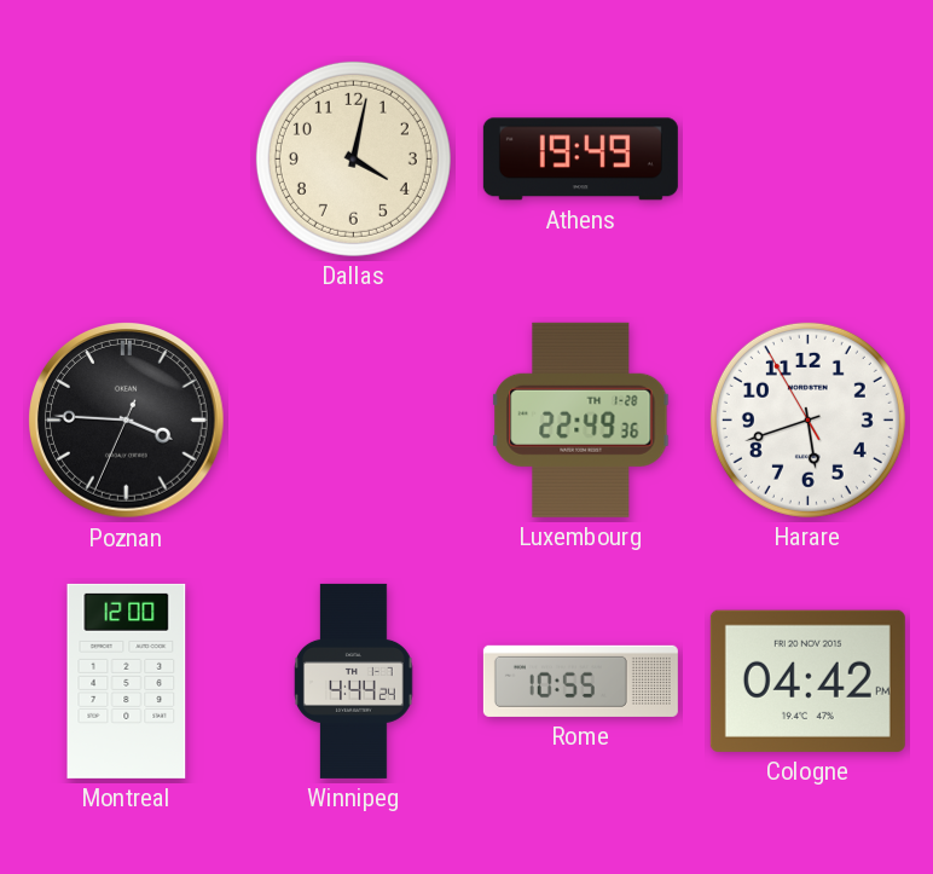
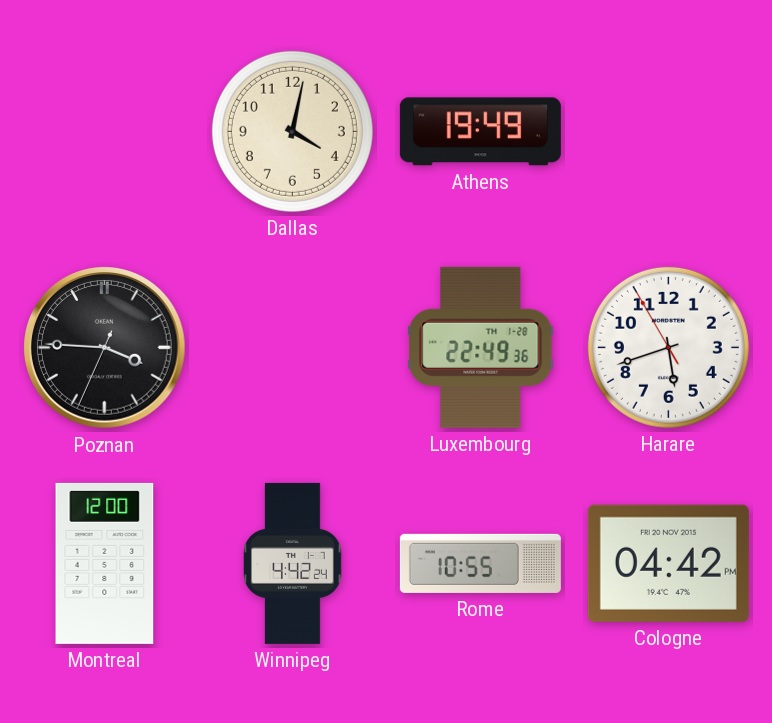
Winnipeg: 4:44 -> 4:42
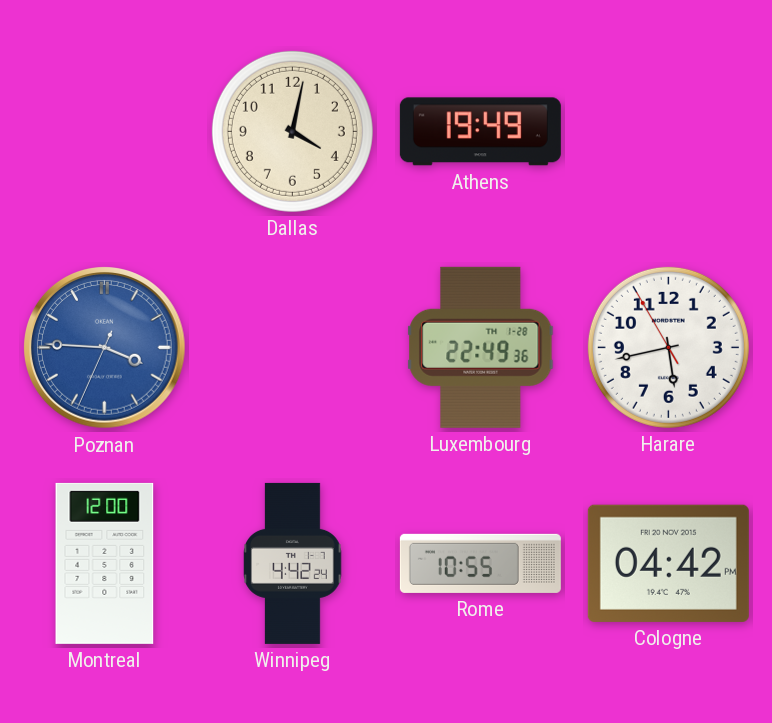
Poznan dial: black -> blue
Harare: 5:41 -> 5:42
